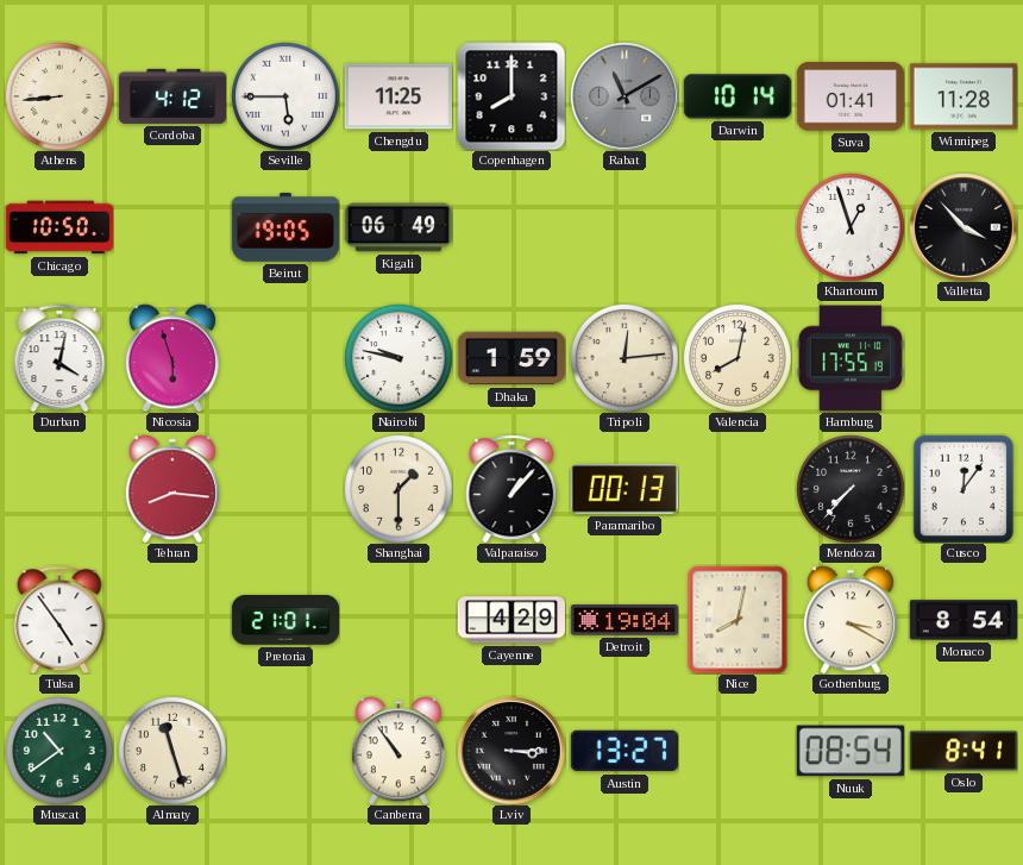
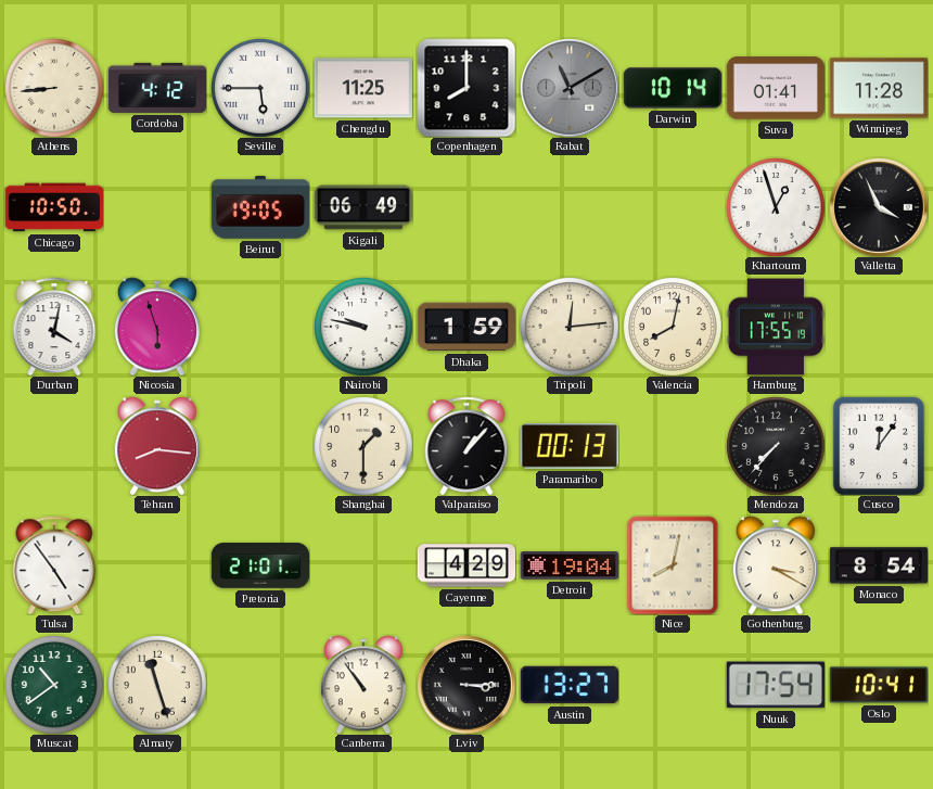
Valletta: 3:53 -> 3:56
Nuuk: 08:54 -> 17:54
Oslo: 8:41 -> 10:41
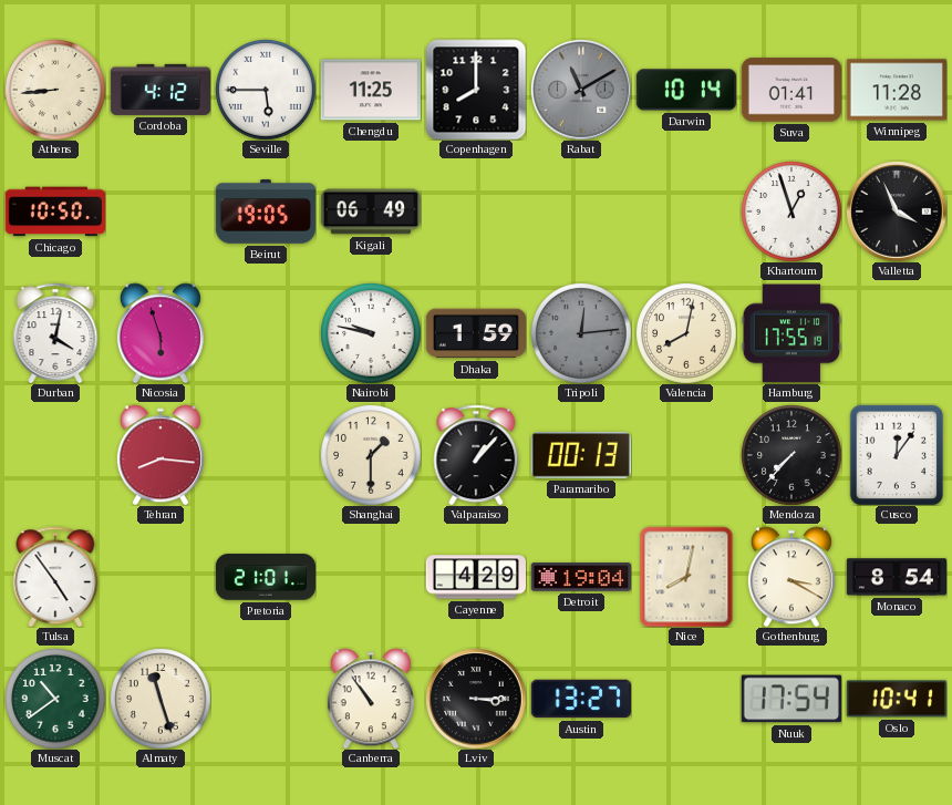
Tripoli dial: cream -> grey
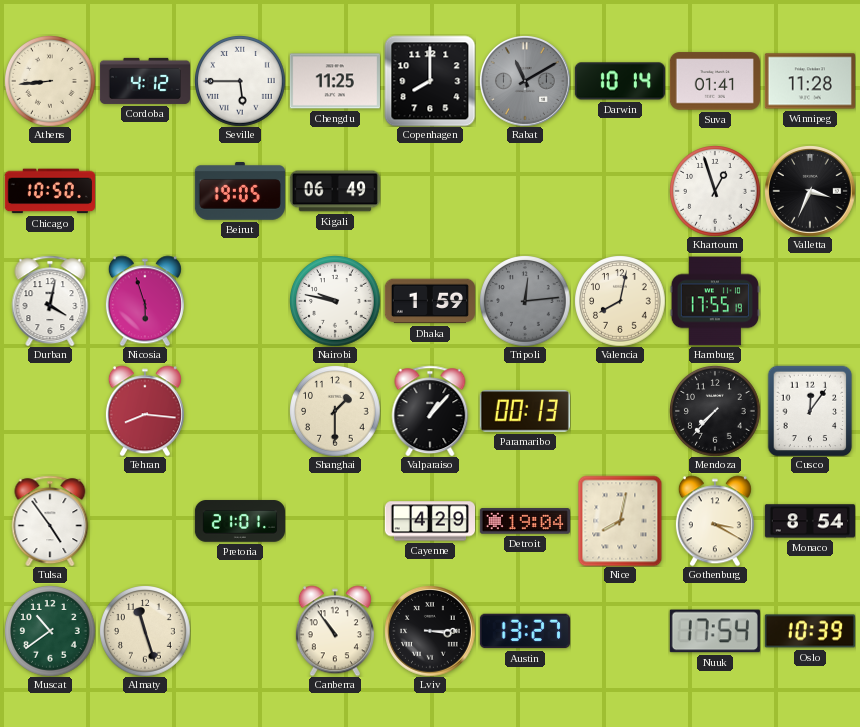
Valletta: 3:56 -> 3:34
Oslo: 10:41 -> 10:39
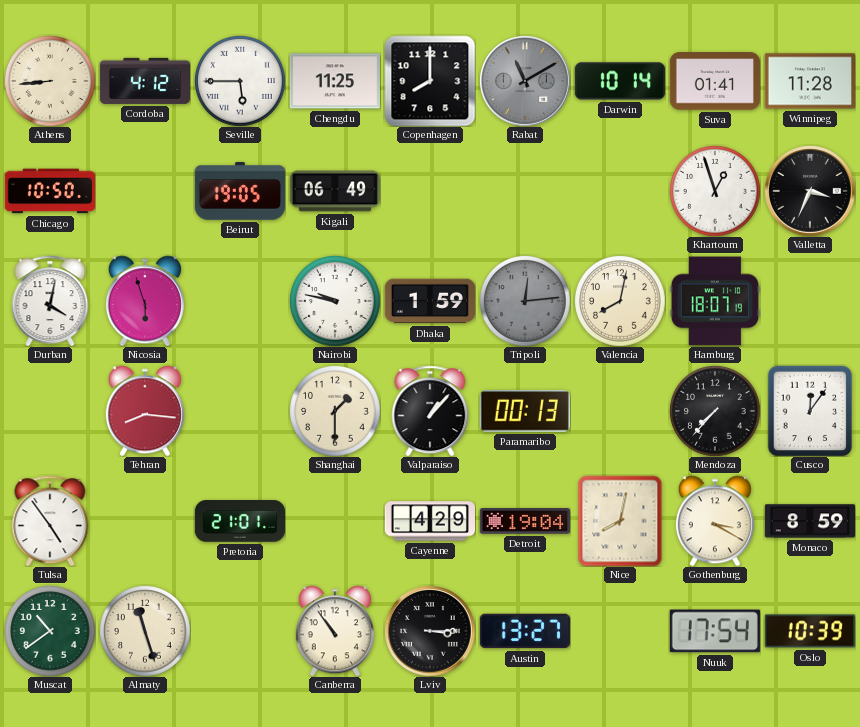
Hamburg: 17:55 -> 18:07
Monaco: 8:54 -> 8:59
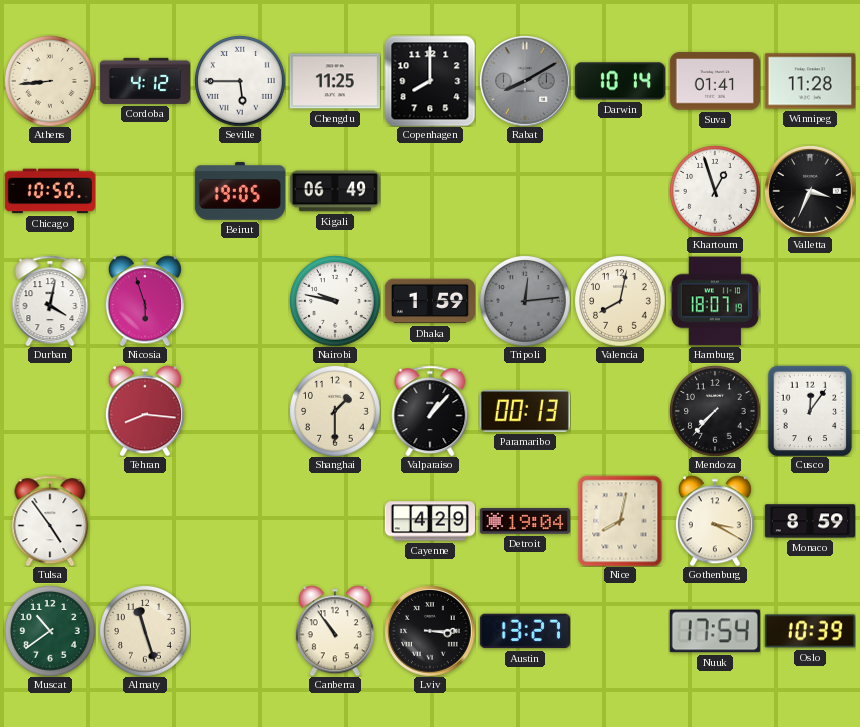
Rabat: 11:10 -> 8:10
Pretoria: 21:01 -> none
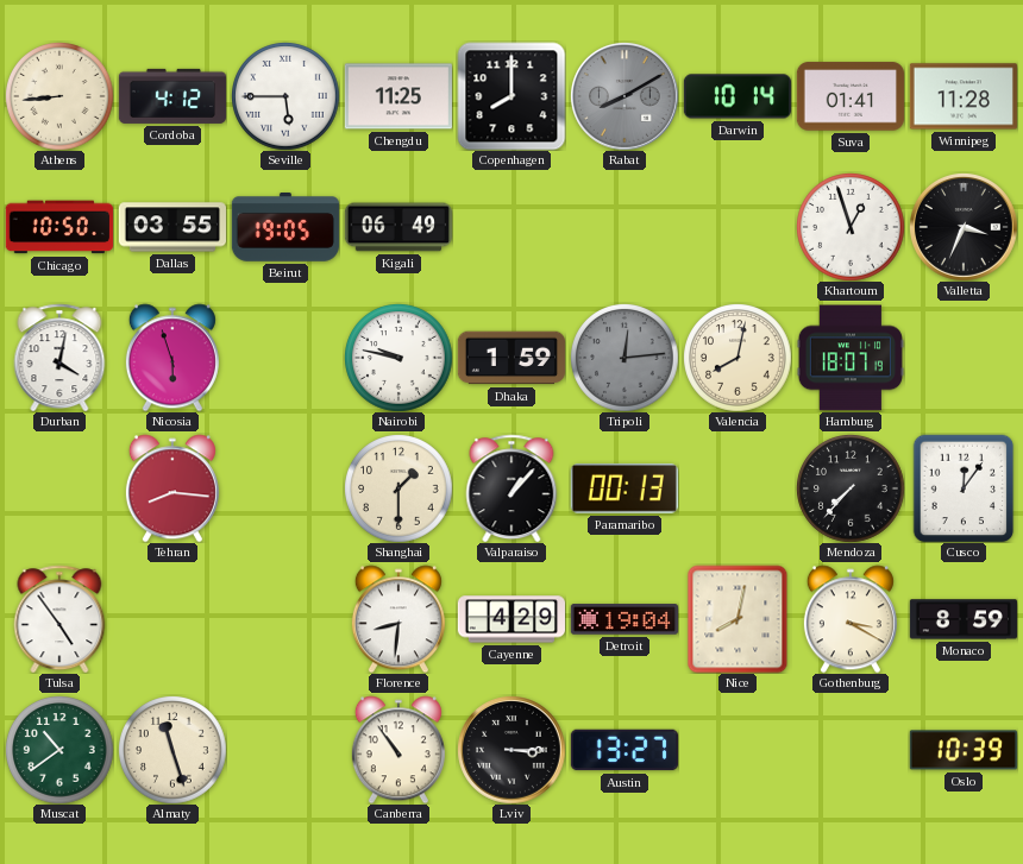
Dallas: none -> 03:55
Florence: none -> 8:31
Nuuk: 17:54 -> none
